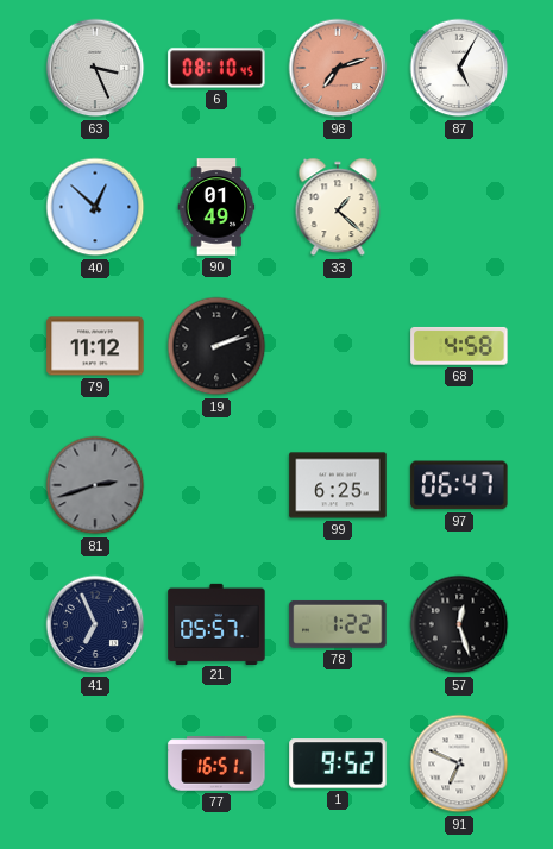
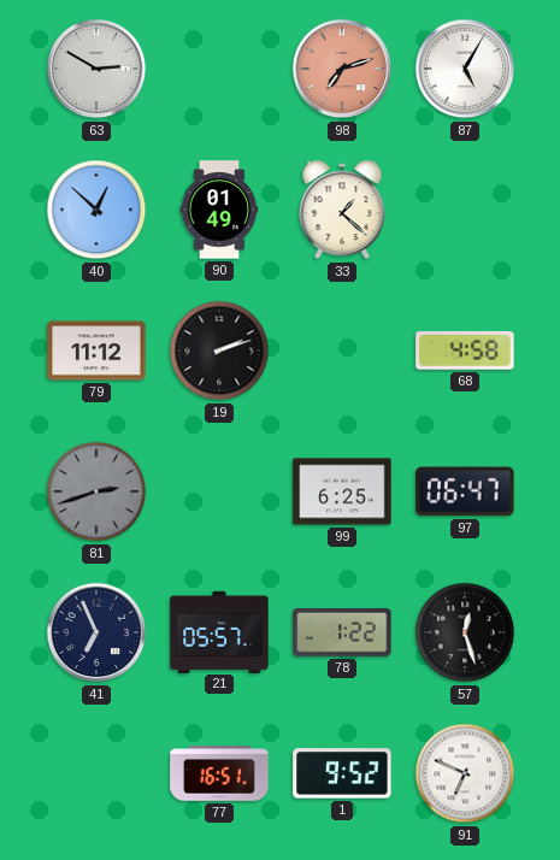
63: 3:26 -> 2:50
6: 08:10 -> none
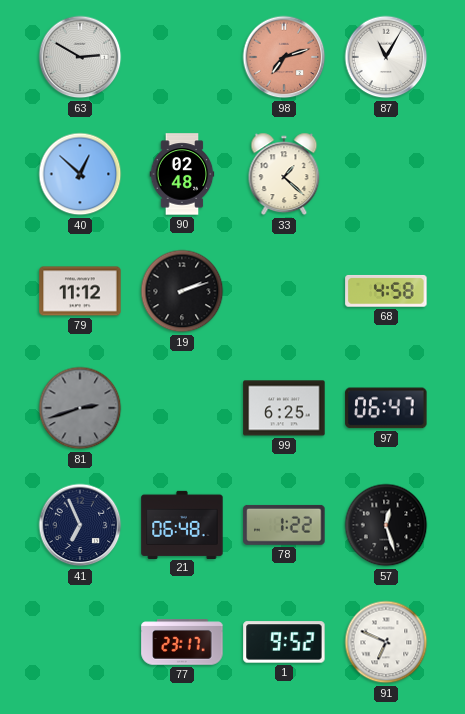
87: 5:05 -> 11:05
90: 01:49 -> 02:48
21: 05:57 -> 06:48
77: 16:51 -> 23:17
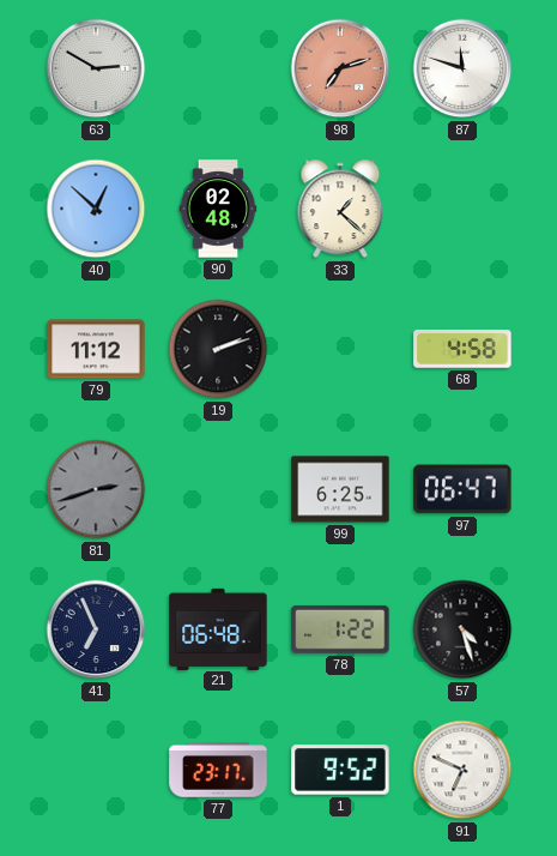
87: 11:05 -> 11:48
57: 12:27 -> 4:27
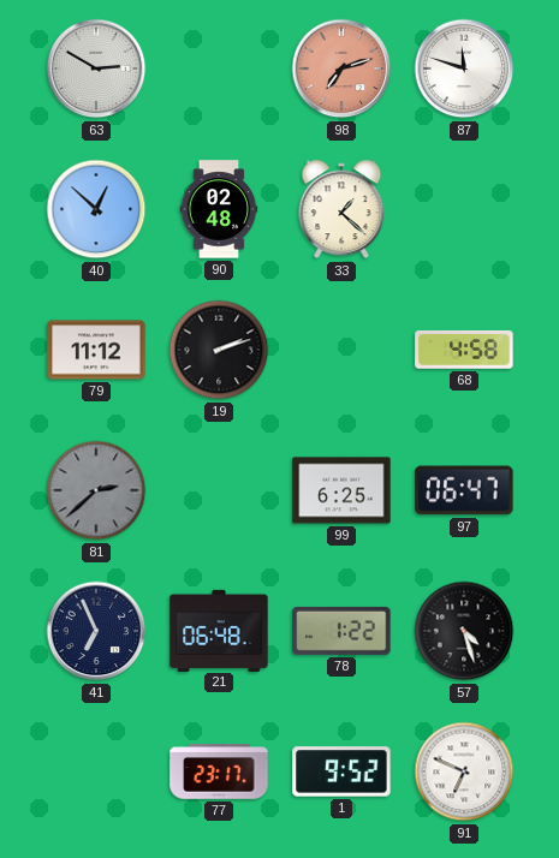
81: 2:42 -> 2:38
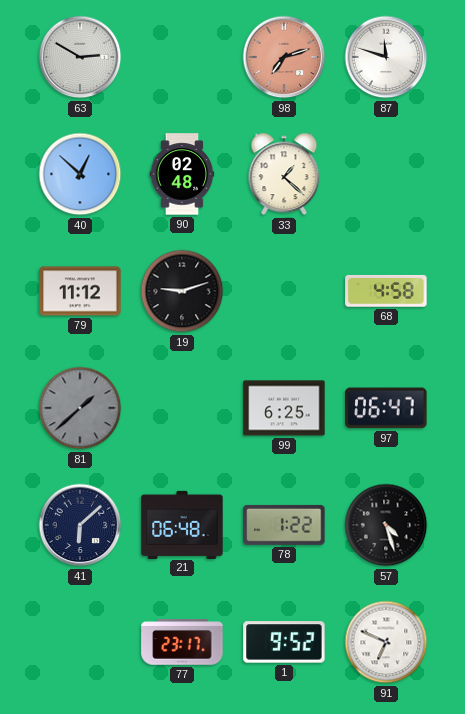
19: 2:12 -> 9:12
81: 2:38 -> 1:38
41: 6:56 -> 6:08
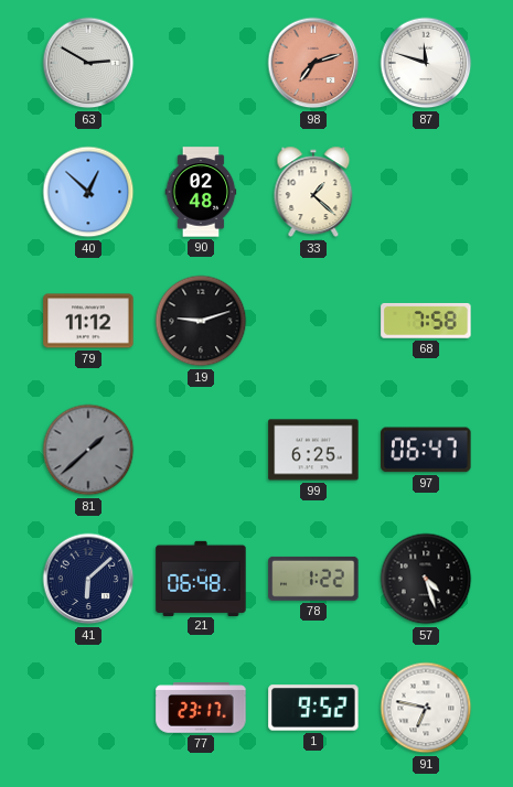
68: 4:58 -> 7:58
91: 6:49 -> 6:47
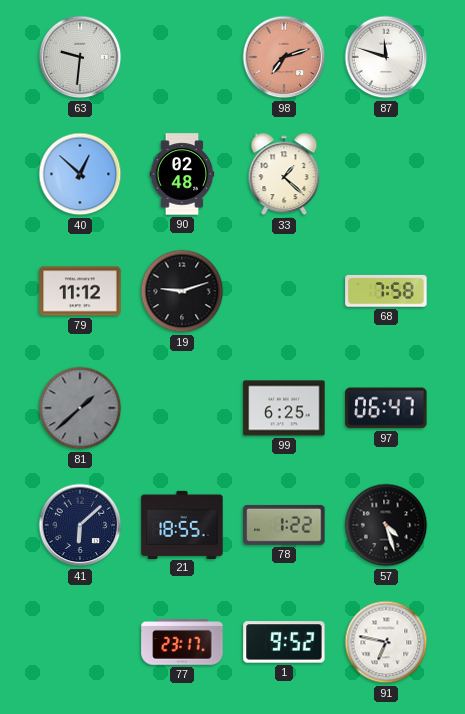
63: 2:50 -> 9:31
21: 06:48 -> 18:55
